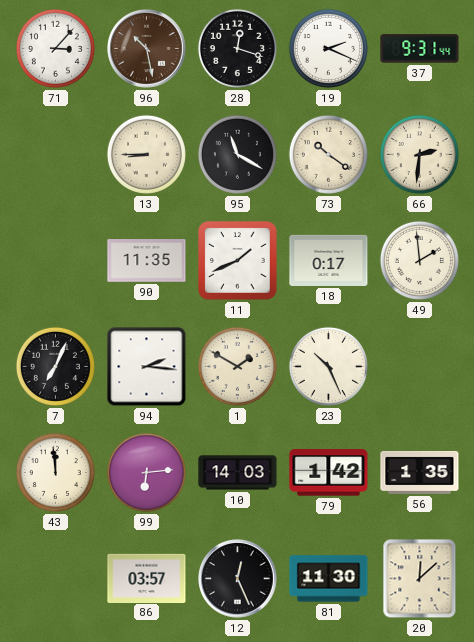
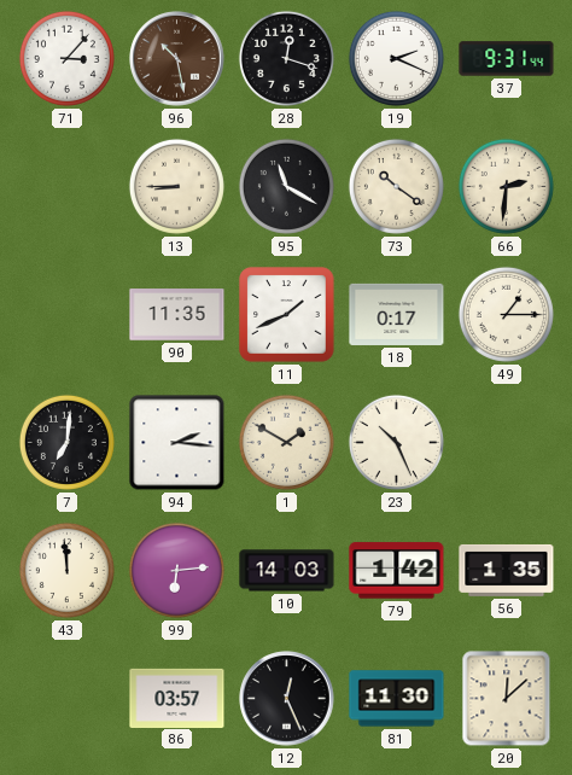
49: 1:59 -> 1:15
7: 7:04 -> 7:01
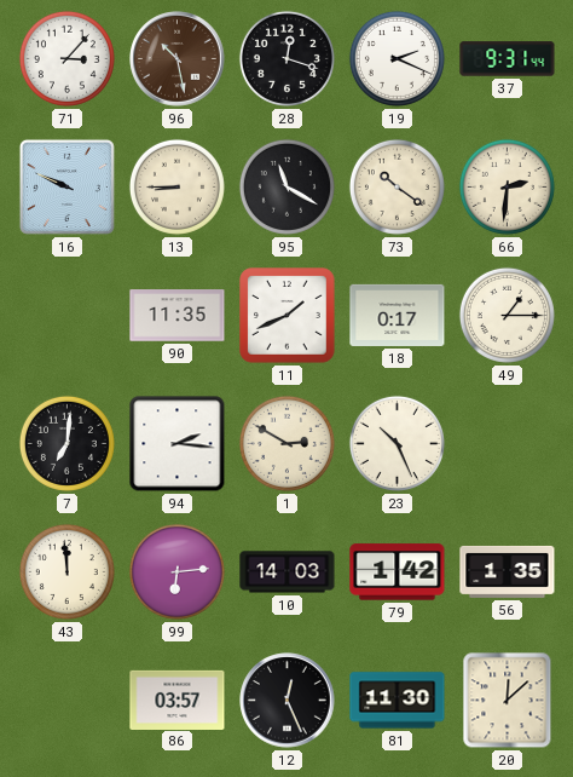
16: none -> 9:49
1: 1:50 -> 2:50
